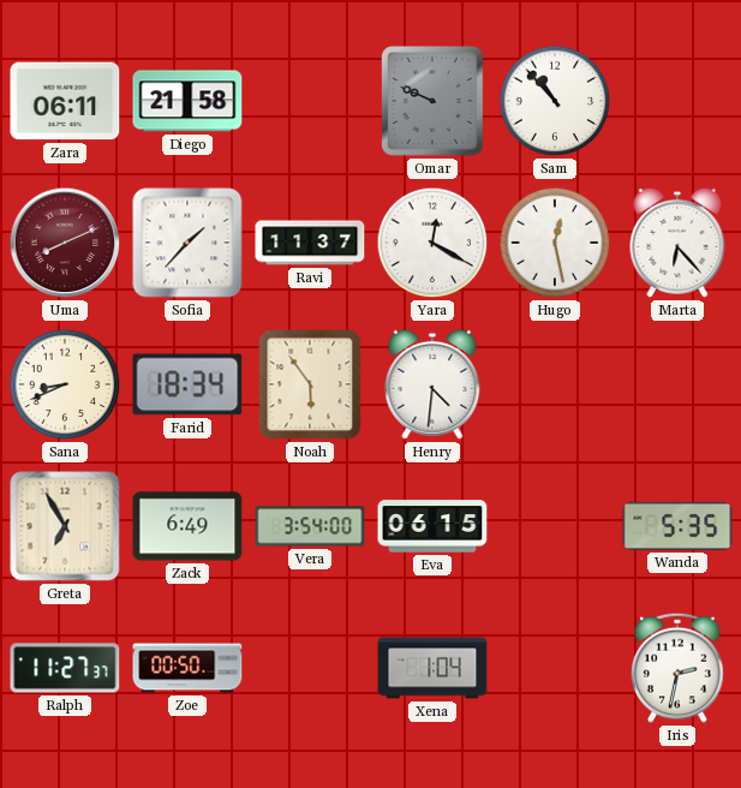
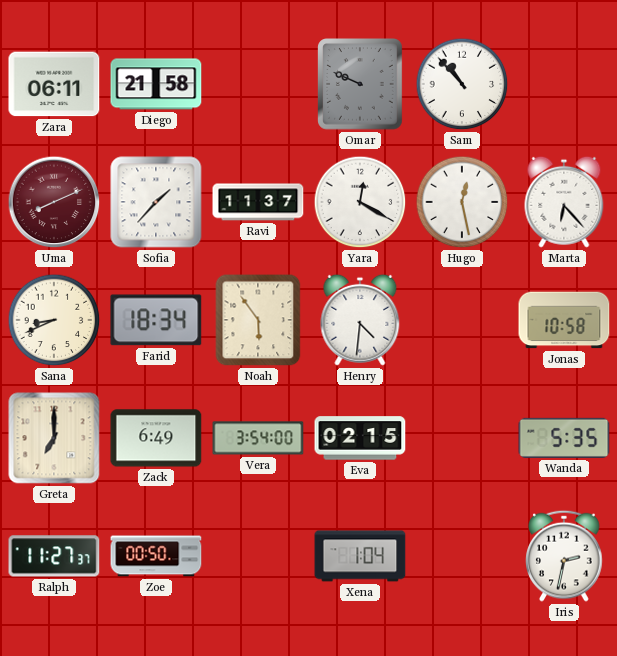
Jonas: none -> 10:58
Greta: 6:55 -> 7:00
Eva: 06:15 -> 02:15
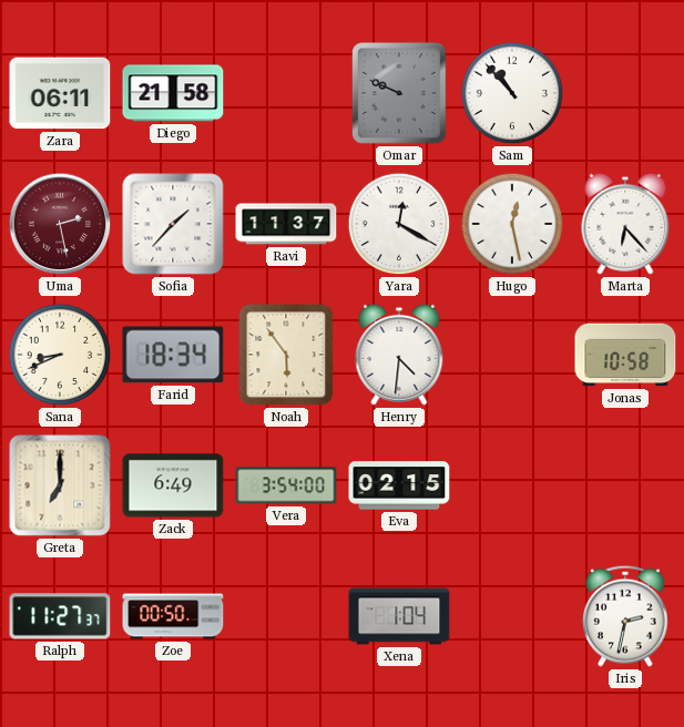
Uma: 8:11 -> 2:28
Wanda: 5:35 -> none
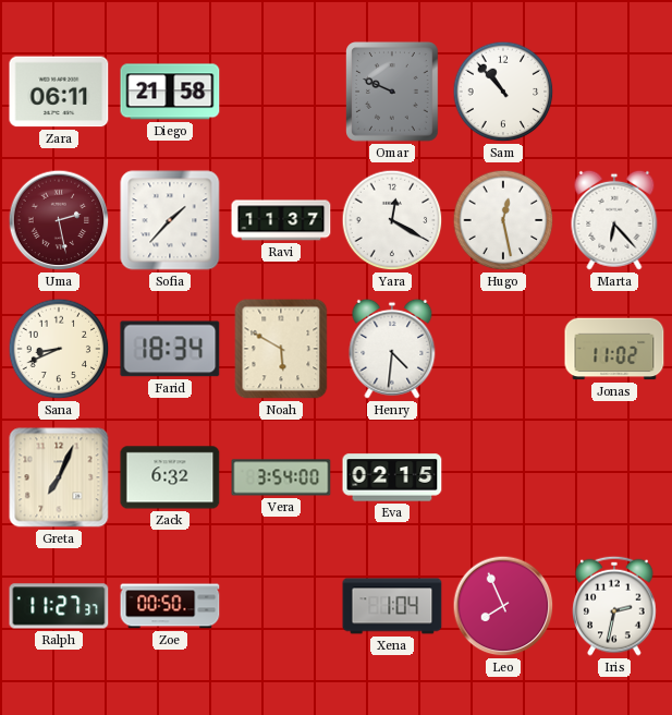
Noah: 5:54 -> 5:50
Jonas: 10:58 -> 11:02
Greta: 7:00 -> 7:04
Zack: 6:49 -> 6:32
Leo: none -> 7:56
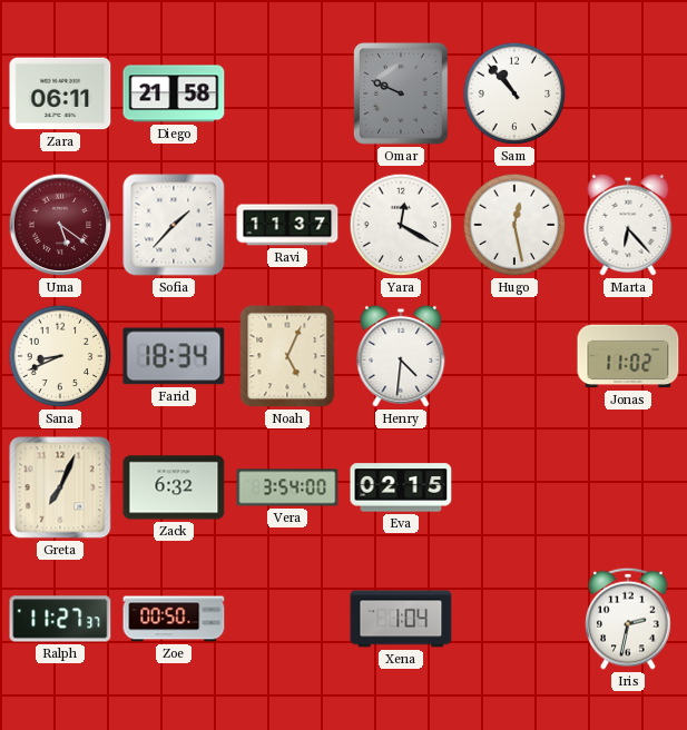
Uma: 2:28 -> 5:21
Noah: 5:50 -> 5:04
Leo: 7:56 -> none
